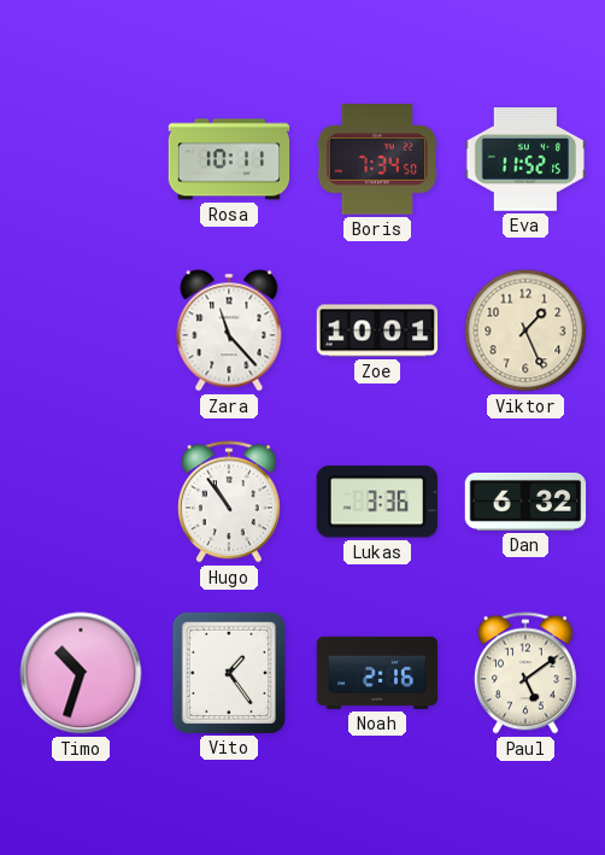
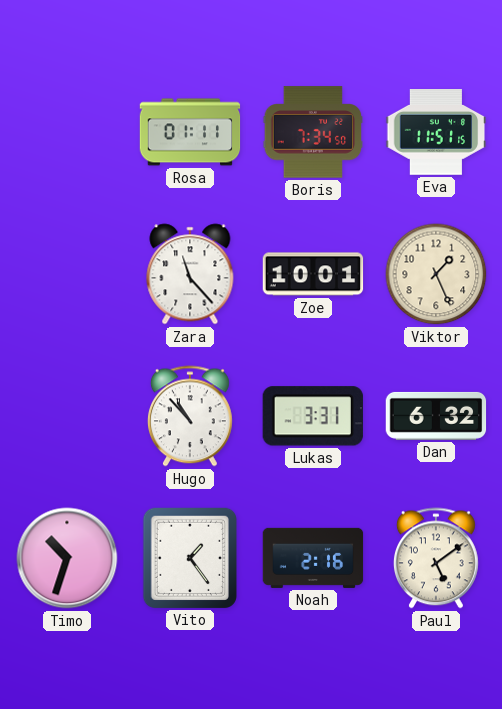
Rosa: 10:11 -> 01:11
Eva: 11:52 -> 11:51
Hugo: 10:54 -> 10:53
Lukas: 3:36 -> 3:31
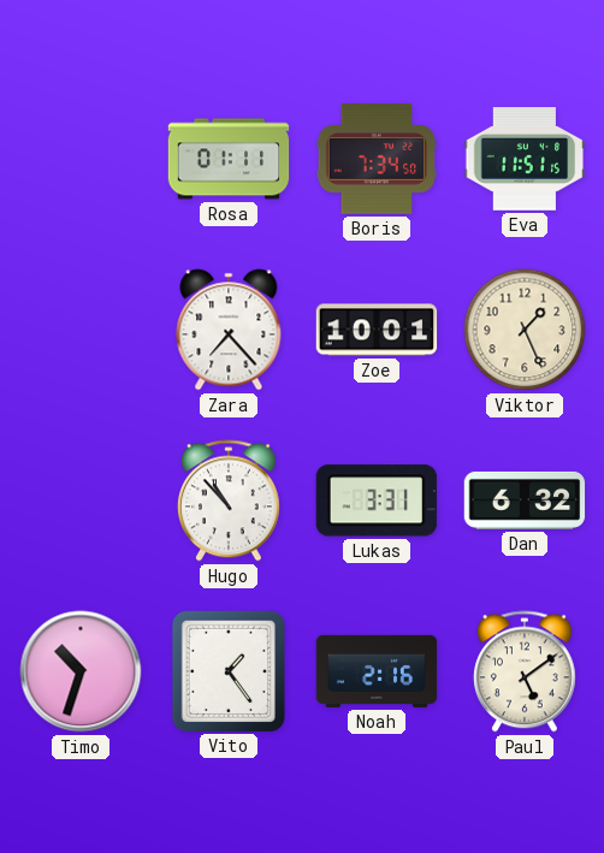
Zara: 11:23 -> 7:23
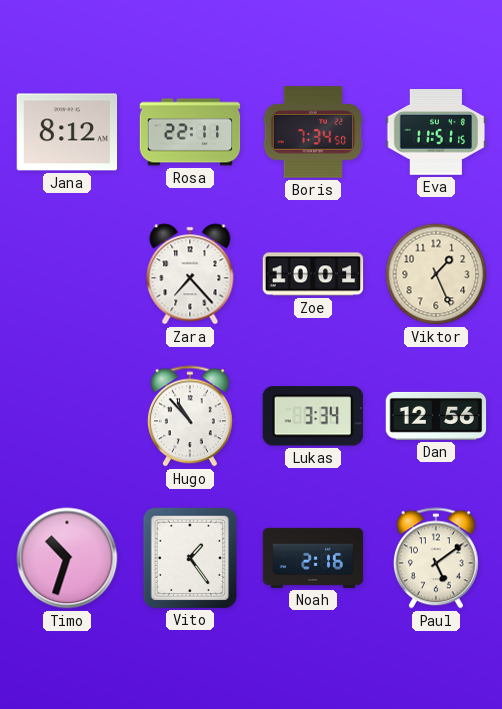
Jana: none -> 8:12
Rosa: 01:11 -> 22:11
Lukas: 3:31 -> 3:34
Dan: 6:32 -> 12:56
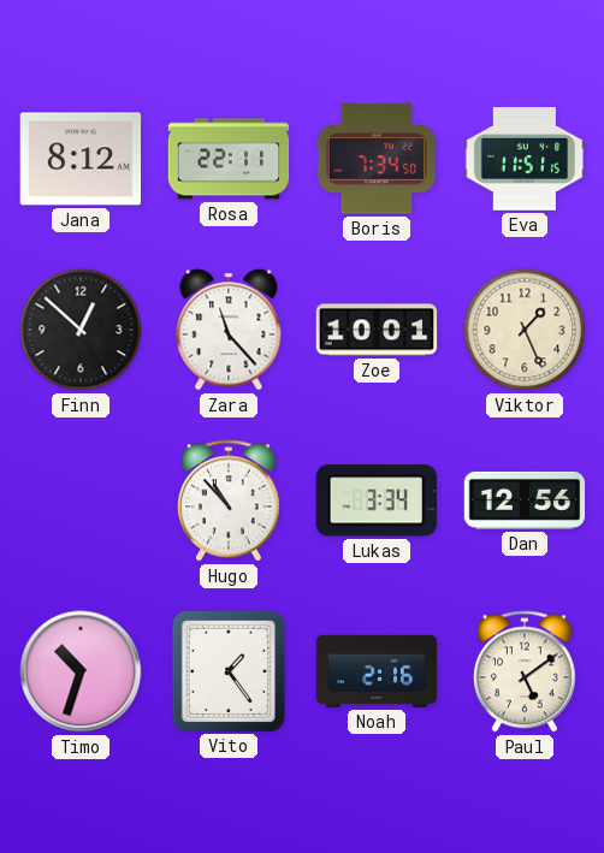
Finn: none -> 12:52
Zara: 7:23 -> 11:23
